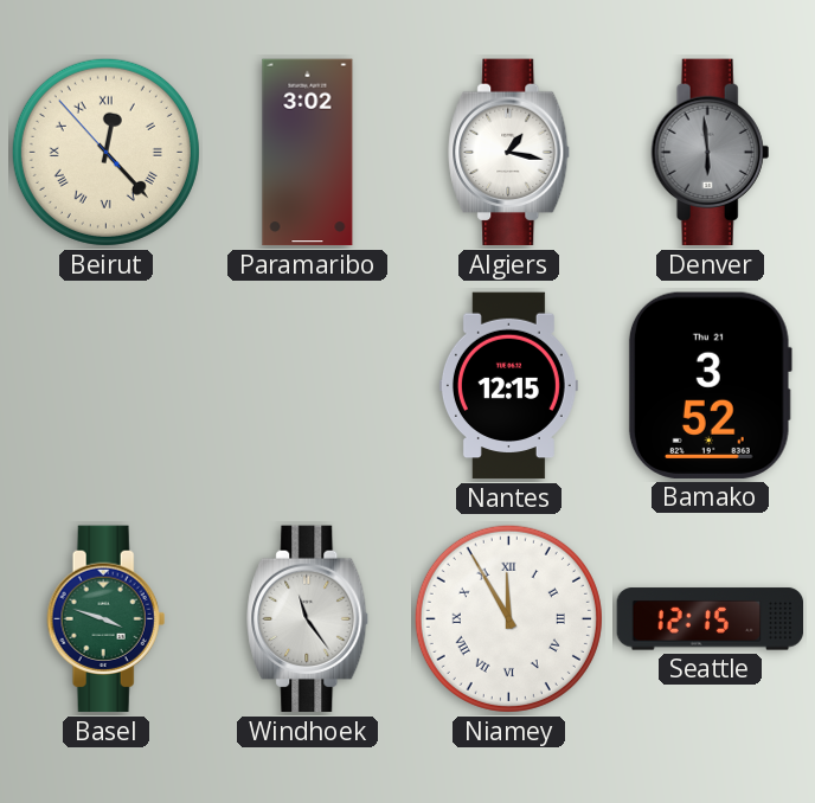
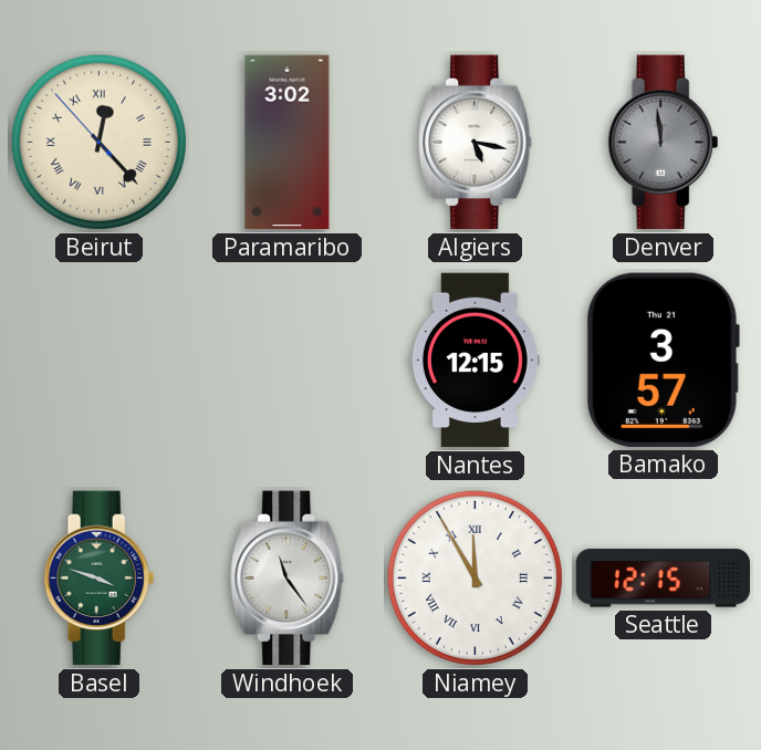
Algiers: 1:17 -> 5:17
Denver: 5:59 -> 11:59
Bamako: 3:52 -> 3:57
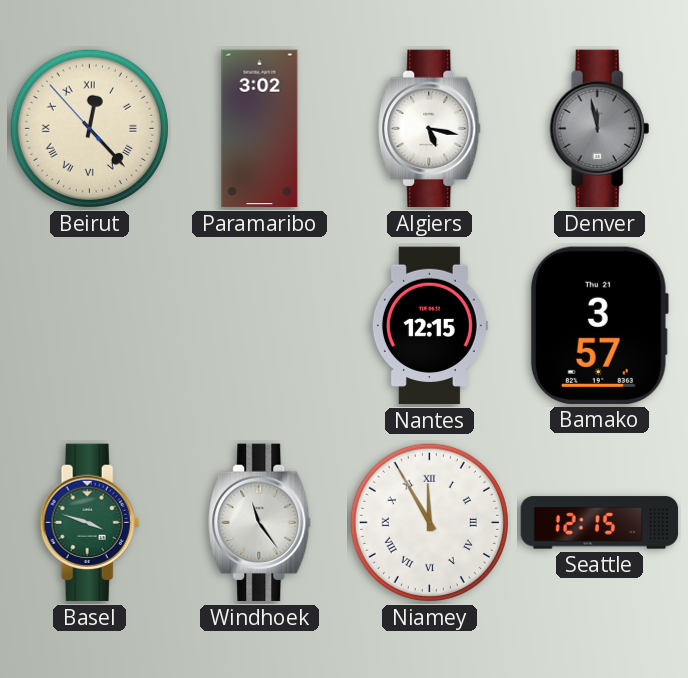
Denver: 11:59 -> 11:58
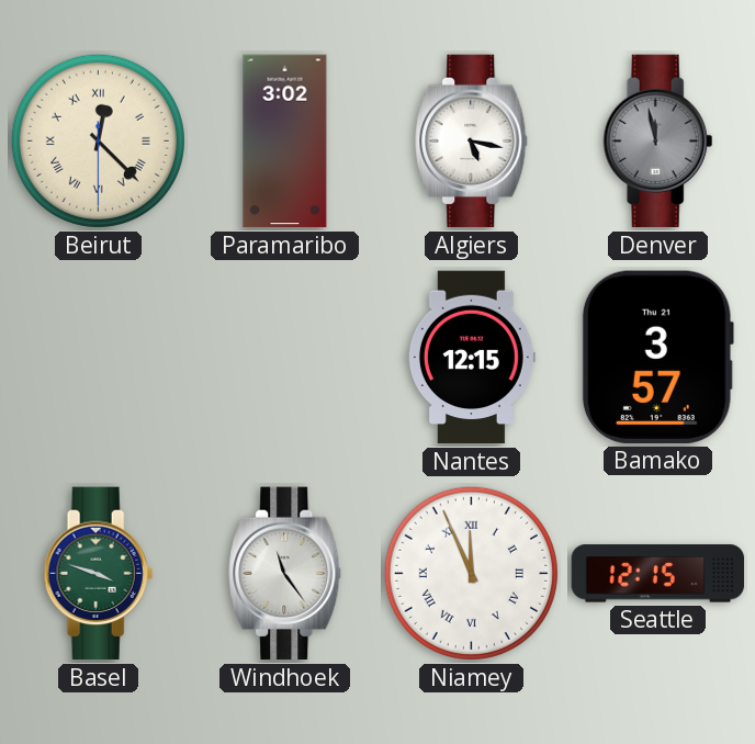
Beirut: 12:22:53 -> 12:22:30
Niamey: 11:55 -> 11:56
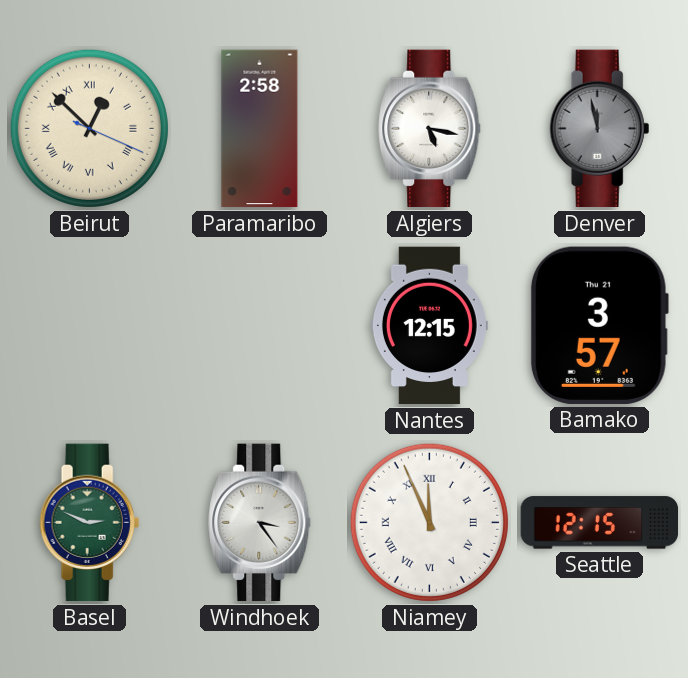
Beirut: 12:22 -> 12:52
Paramaribo: 3:02 -> 2:58
Basel: 3:48 -> 2:49
Windhoek: 11:24 -> 3:24
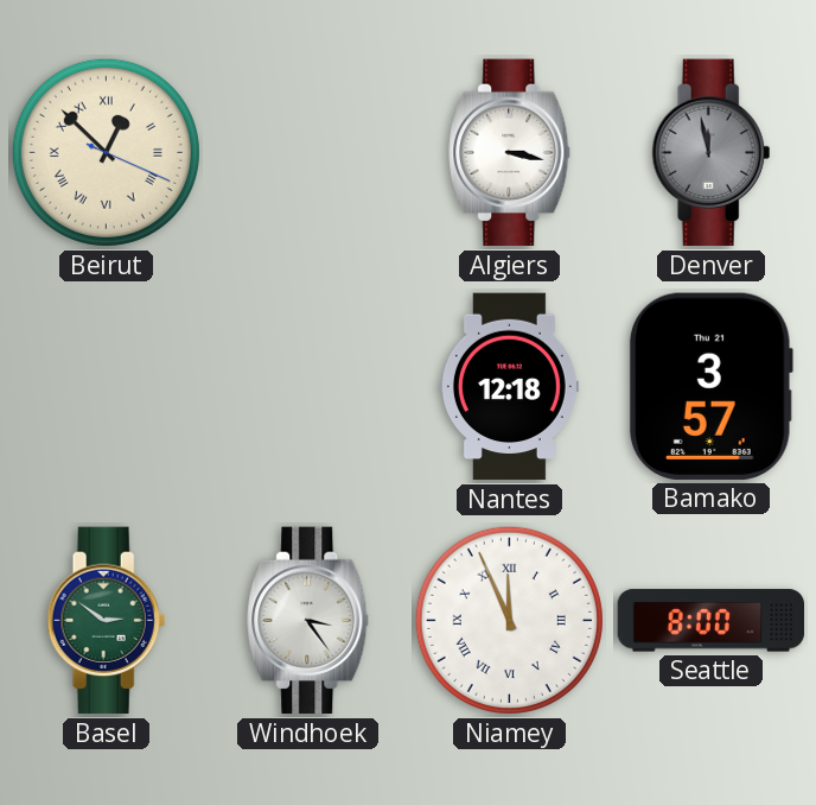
Paramaribo: 2:58 -> none
Algiers: 5:17 -> 3:17
Nantes: 12:15 -> 12:18
Basel: 2:49 -> 2:51
Seattle: 12:15 -> 8:00
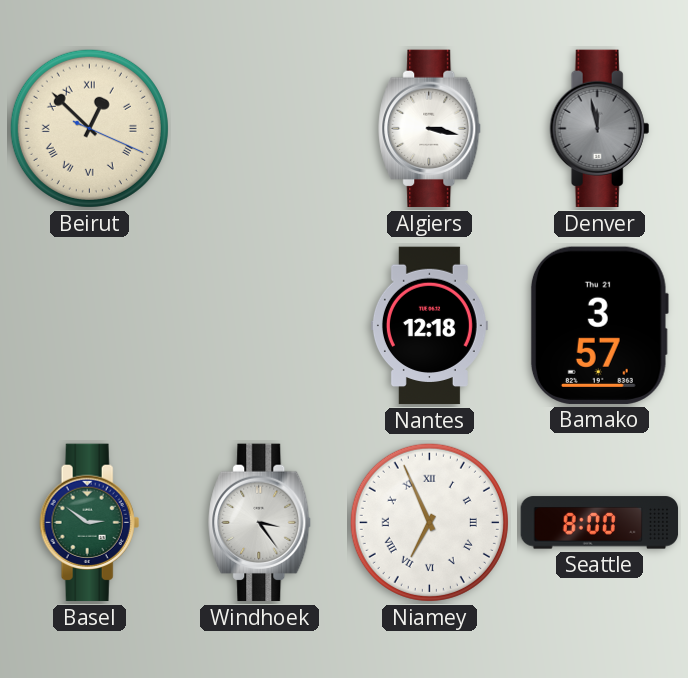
Niamey: 11:56 -> 6:56
